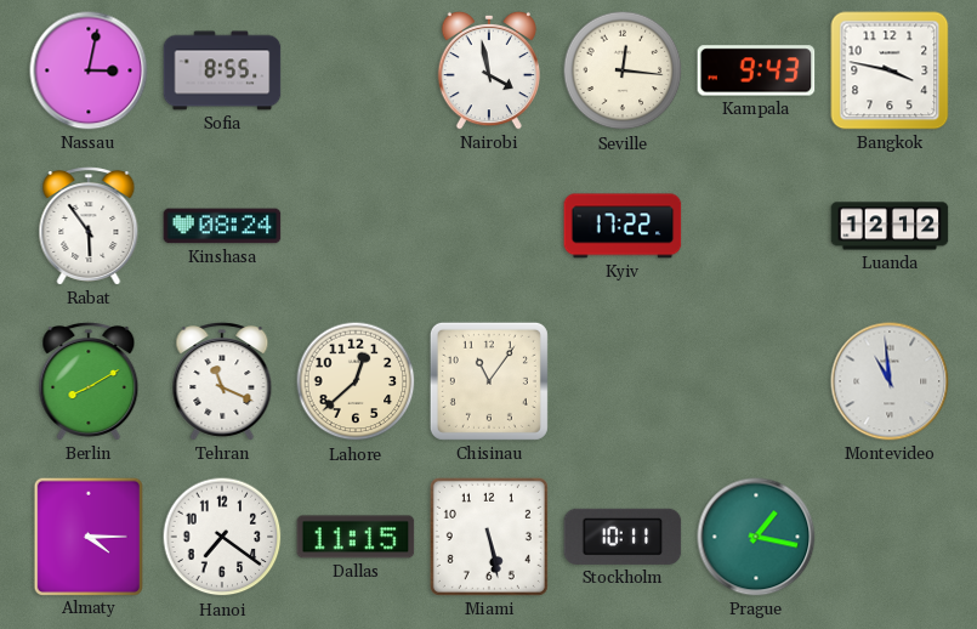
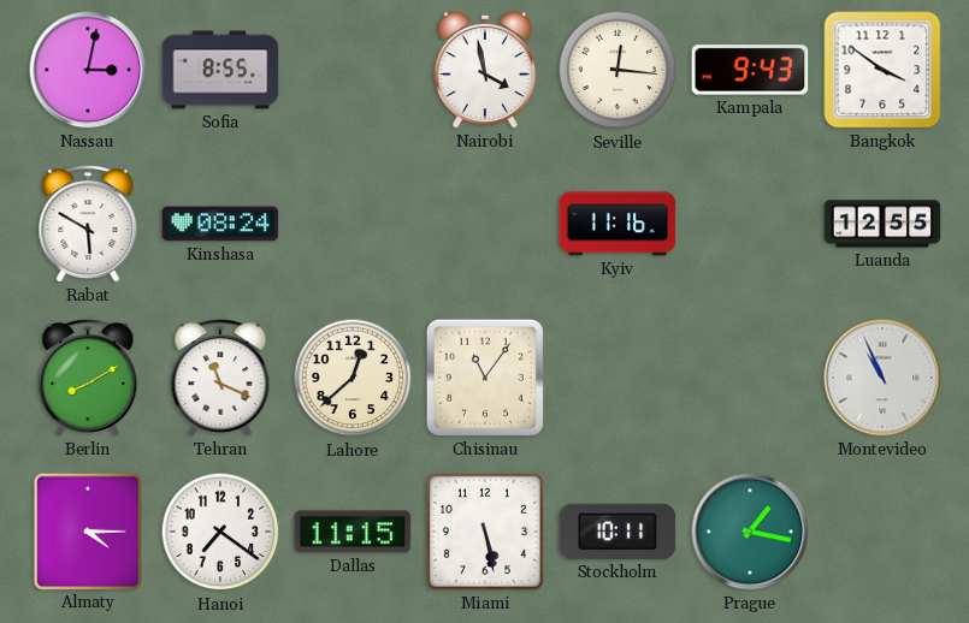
Bangkok: 3:47 -> 3:51
Rabat: 5:54 -> 5:50
Kyiv: 17:22 -> 11:16
Luanda: 12:12 -> 12:55
Montevideo: 10:59 -> 10:56
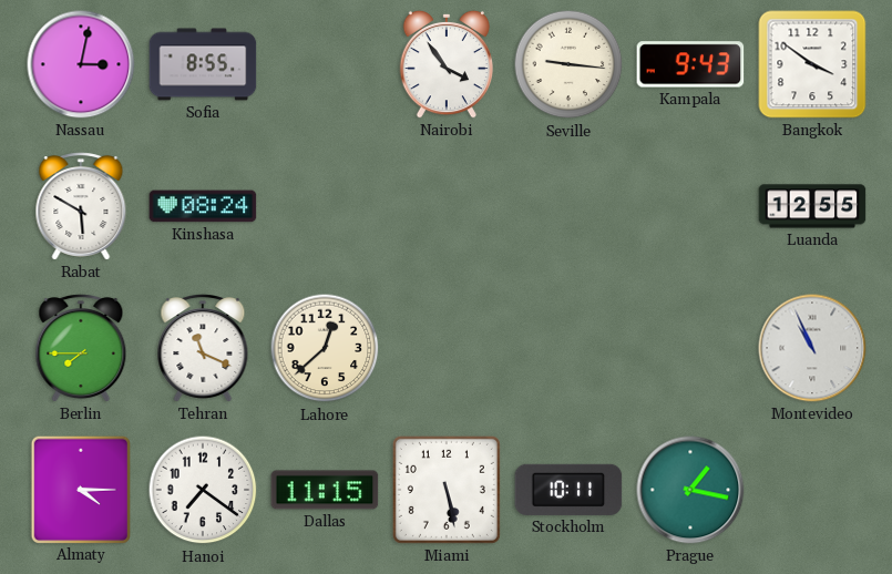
Nairobi: 3:58 -> 3:54
Seville: 12:16 -> 9:16
Kyiv: 11:16 -> none
Berlin: 8:10 -> 7:45
Chisinau: 11:06 -> none
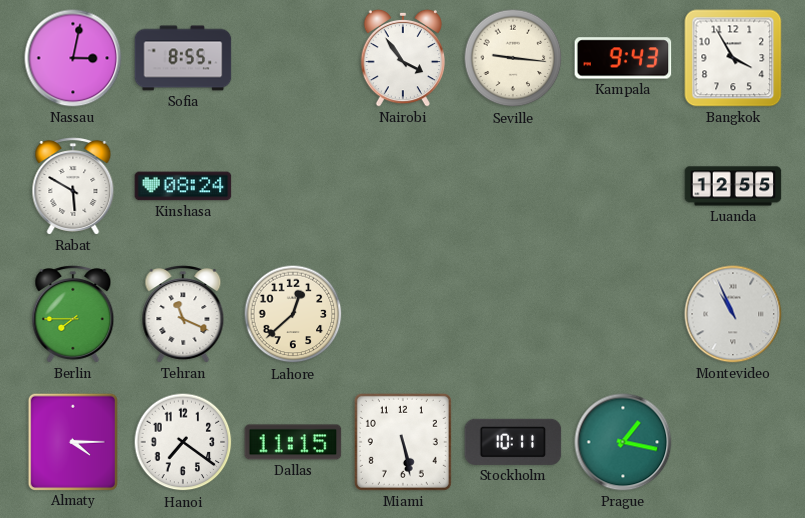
Bangkok: 3:51 -> 3:55
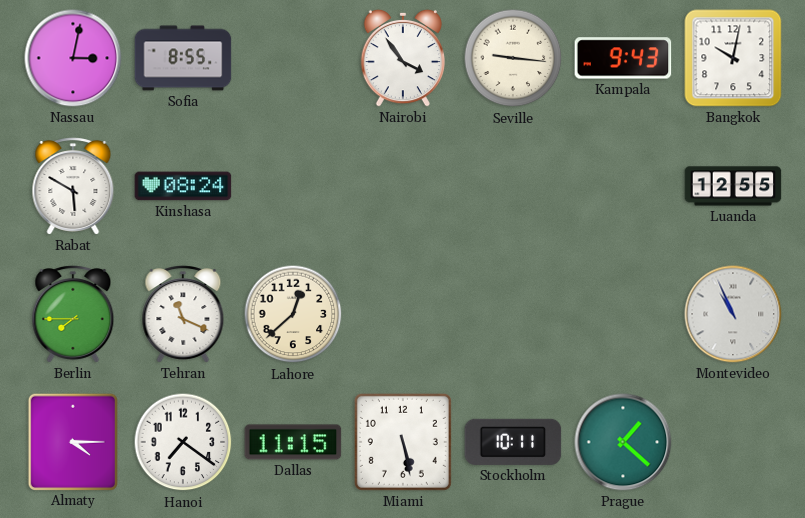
Bangkok: 3:55 -> 10:02
Prague: 1:17 -> 1:22
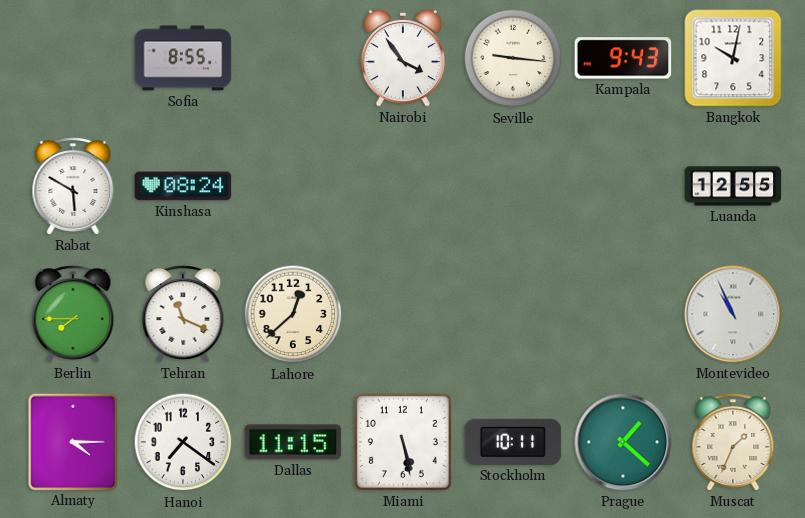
Nassau: 3:02 -> none
Muscat: none -> 1:34
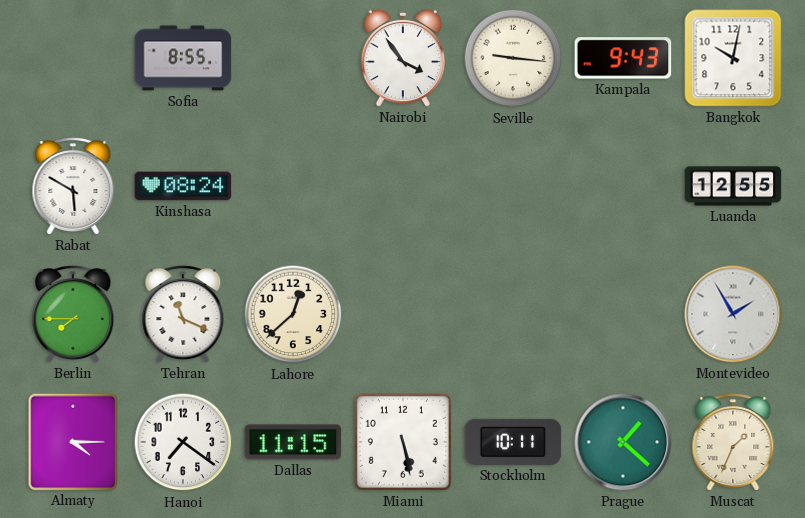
Montevideo: 10:56 -> 1:55
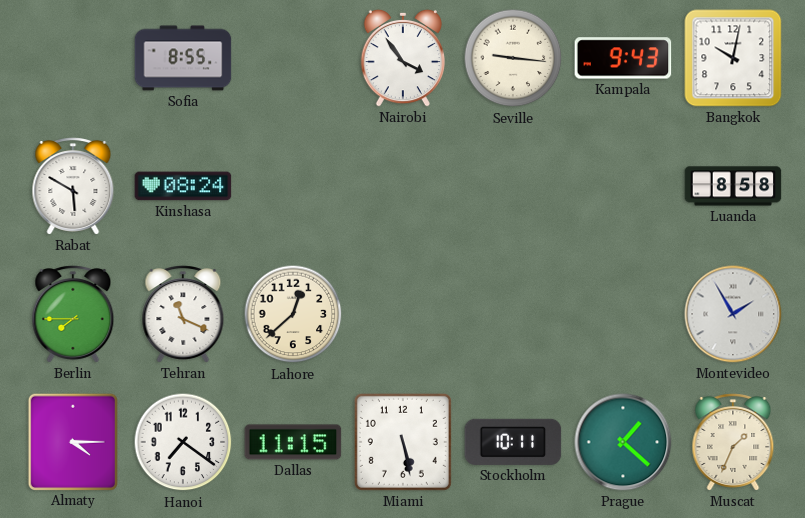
Luanda: 12:55 -> 8:58
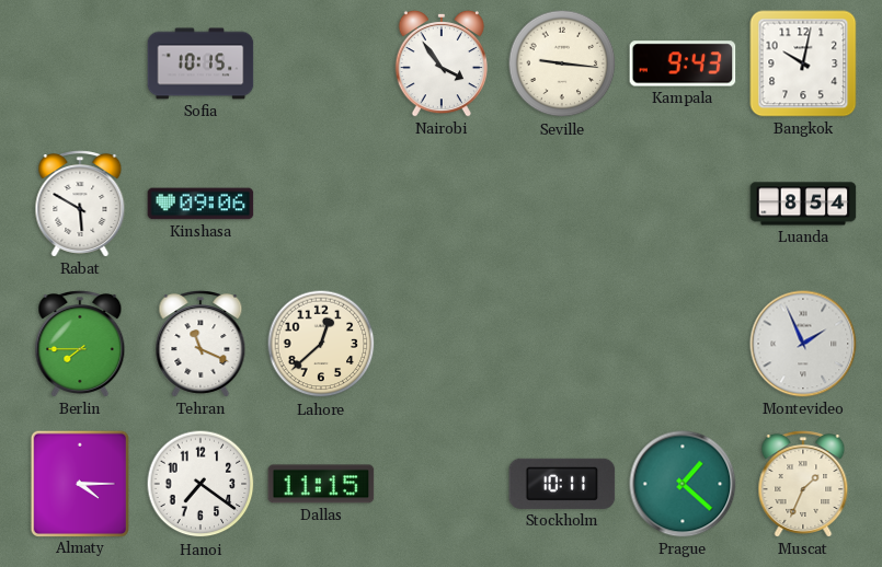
Sofia: 8:55 -> 10:15
Kinshasa: 08:24 -> 09:06
Luanda: 8:58 -> 8:54
Montevideo: 1:55 -> 1:56
Miami: 5:28 -> none
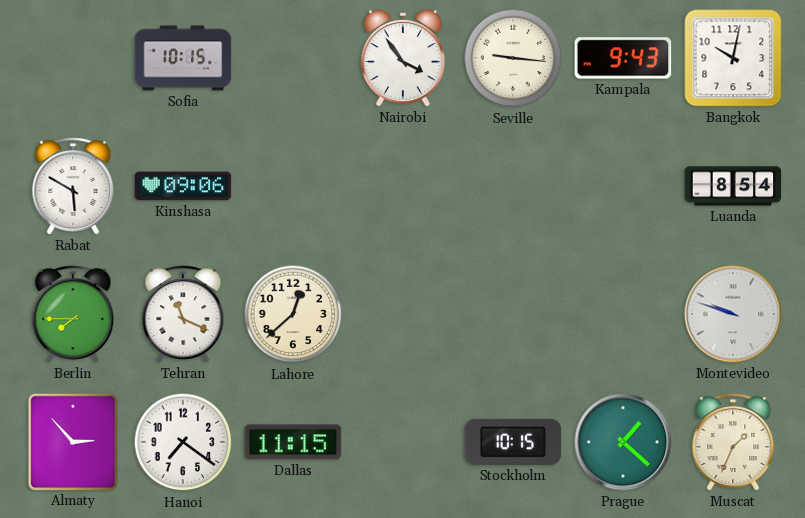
Montevideo: 1:56 -> 9:48
Almaty: 4:15 -> 2:53
Stockholm: 10:11 -> 10:15
